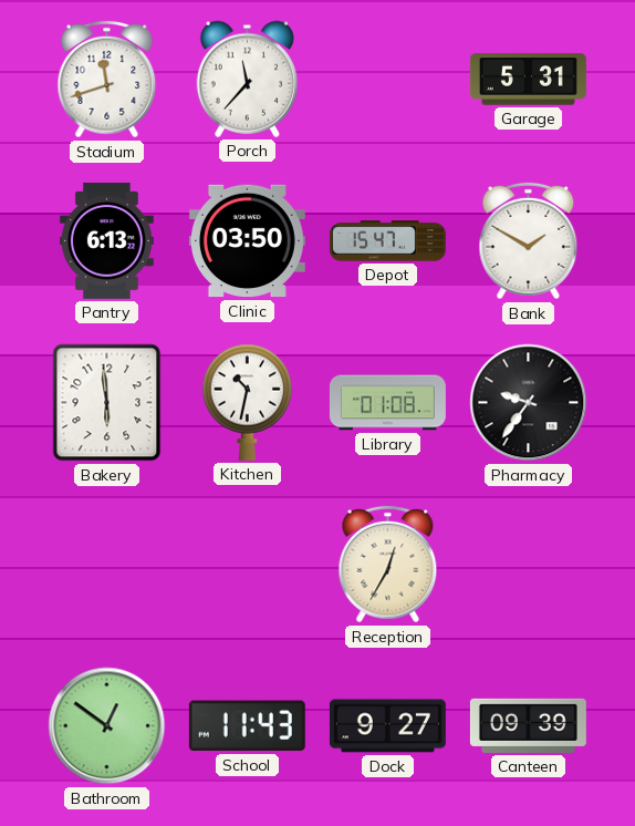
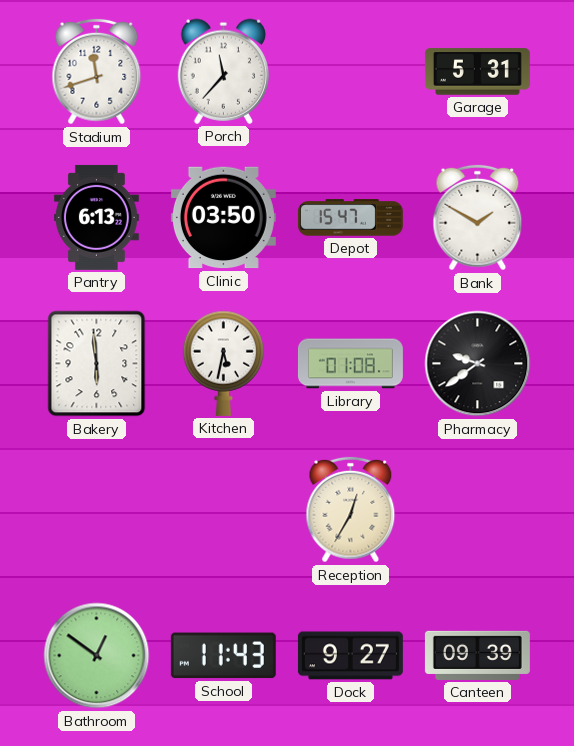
Kitchen: 10:32 -> 5:32
Pharmacy: 9:36 -> 9:39
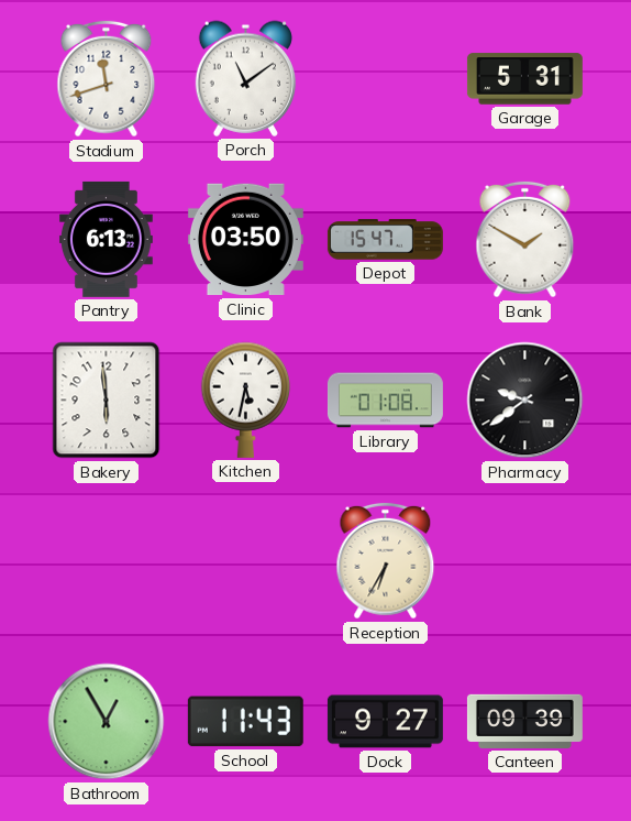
Porch: 11:37 -> 11:09
Reception: 12:35 -> 6:35
Bathroom: 12:51 -> 12:55
